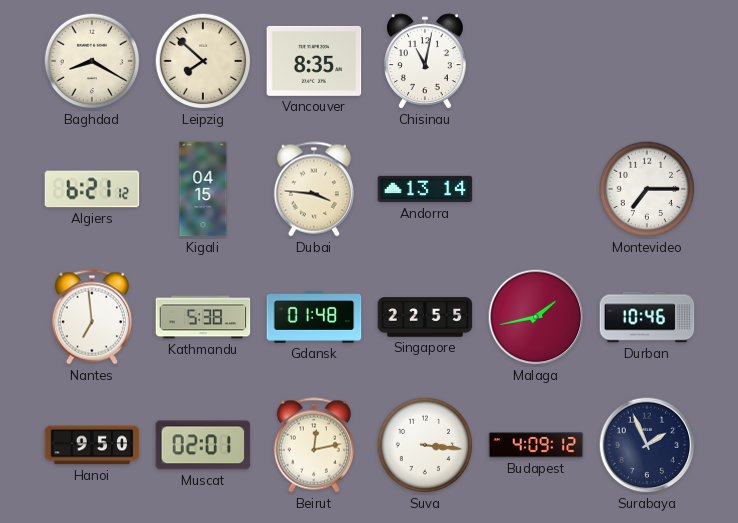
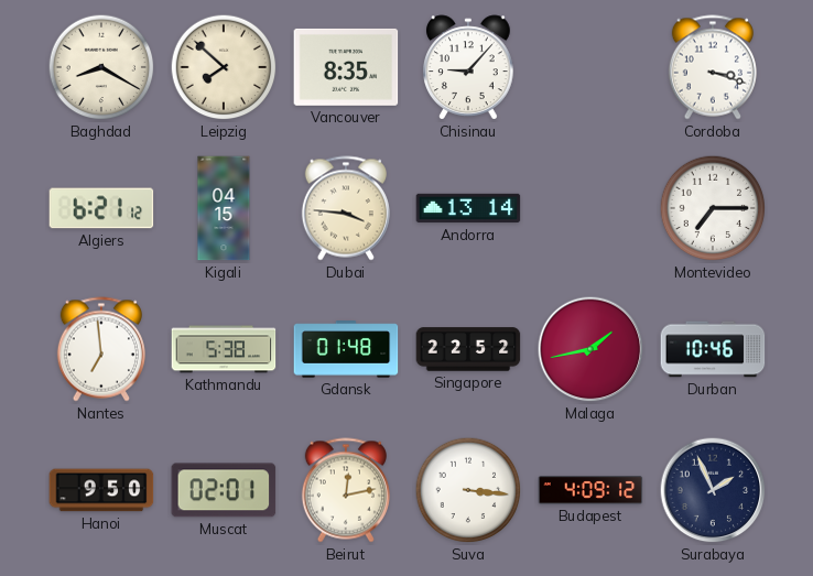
Chisinau: 11:02 -> 9:07
Cordoba: none -> 3:18
Singapore: 22:55 -> 22:52
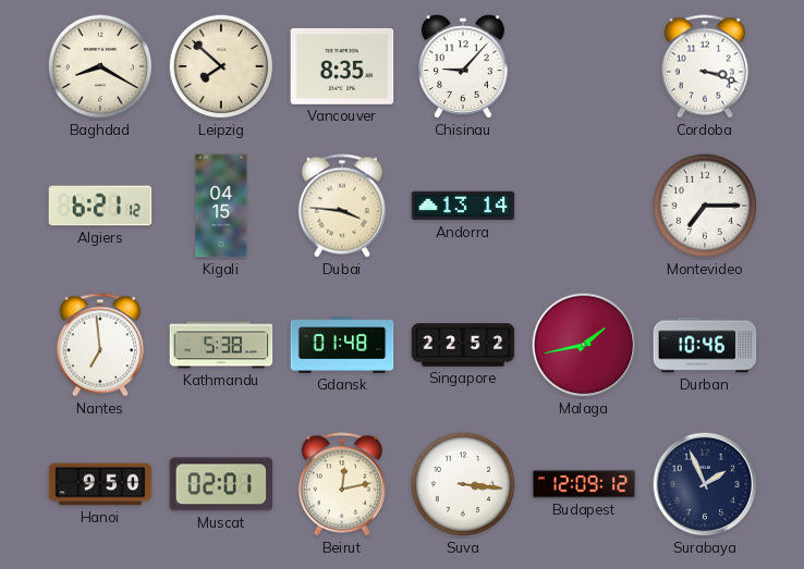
Budapest: 4:09 -> 12:09
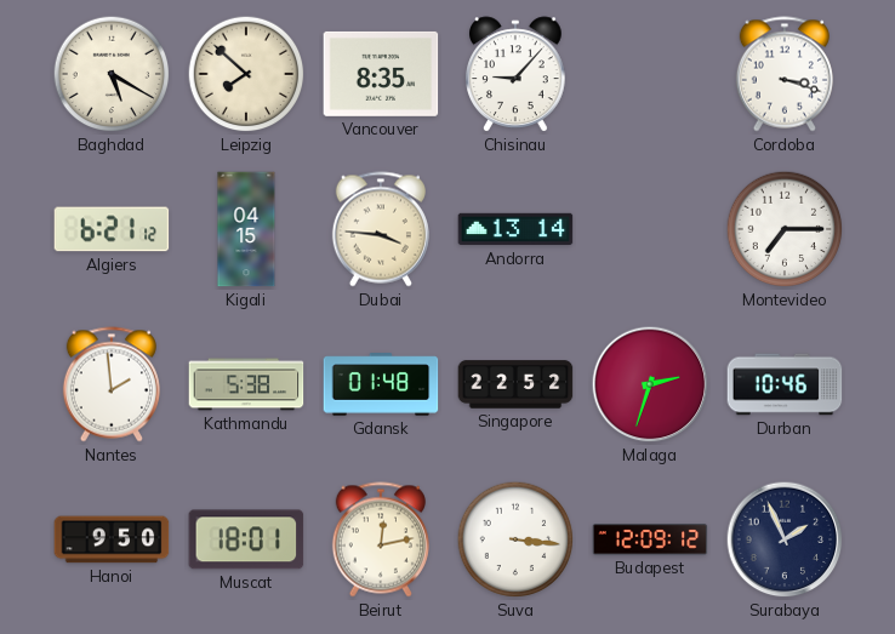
Baghdad: 8:20 -> 5:20
Nantes: 6:59 -> 1:59
Malaga: 1:43 -> 2:33
Muscat: 02:01 -> 18:01
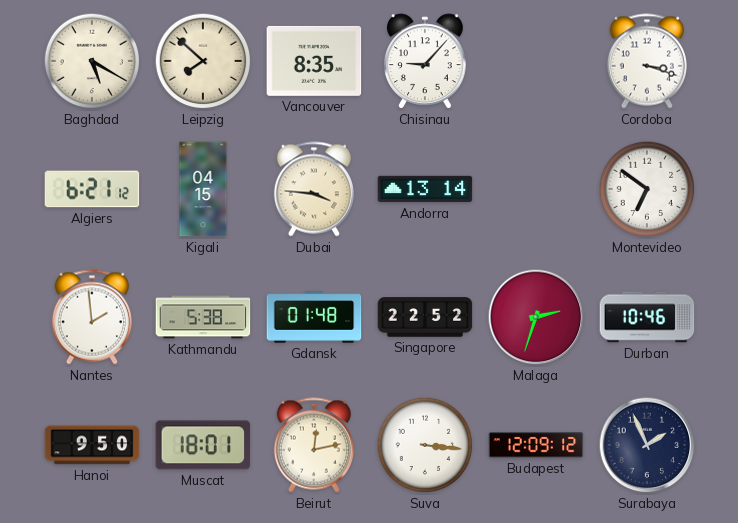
Montevideo: 7:15 -> 6:51
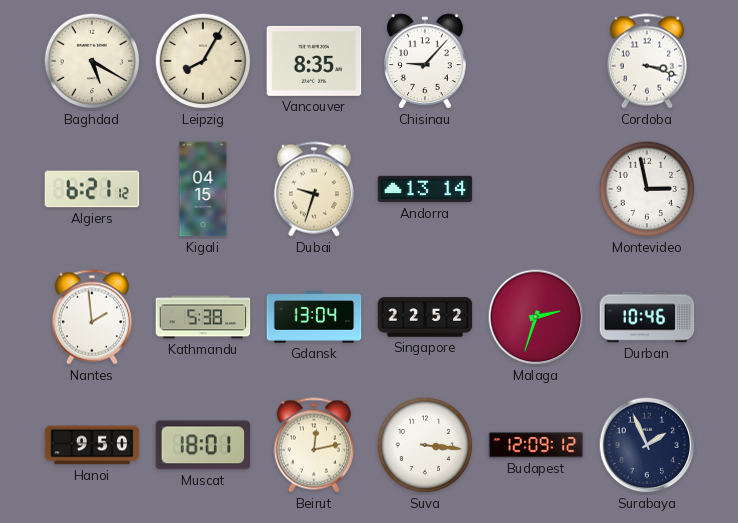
Leipzig: 7:52 -> 8:05
Dubai: 3:46 -> 9:33
Montevideo: 6:51 -> 2:58
Gdansk: 01:48 -> 13:04
